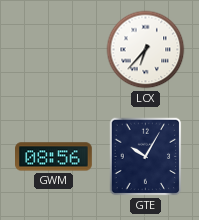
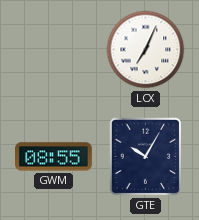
LCX: 6:37 -> 7:04
GWM: 08:56 -> 08:55
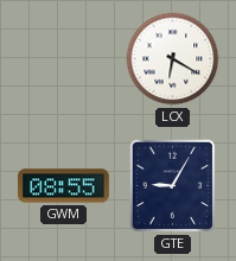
LCX: 7:04 -> 6:20
GTE: 10:05 -> 9:05
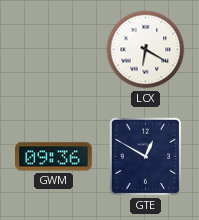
GWM: 08:55 -> 09:36
GTE: 9:05 -> 12:50
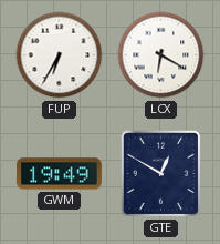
FUP: none -> 6:35
GWM: 09:36 -> 19:49
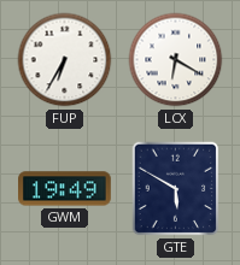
GTE: 12:50 -> 5:50
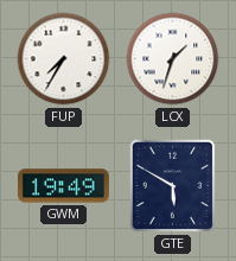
FUP: 6:35 -> 7:35
LCX: 6:20 -> 1:33
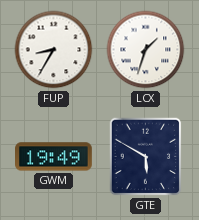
FUP: 7:35 -> 8:35
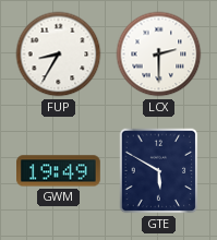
LCX: 1:33 -> 2:30
